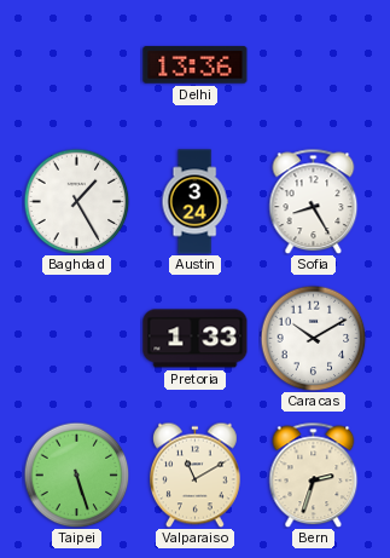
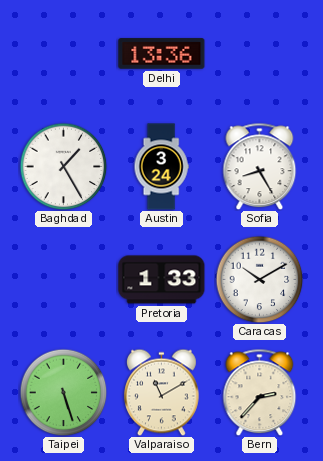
Bern: 2:33 -> 2:37
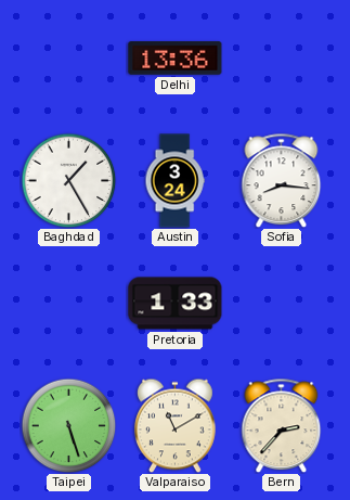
Sofia: 8:25 -> 8:16
Caracas: 10:10 -> none
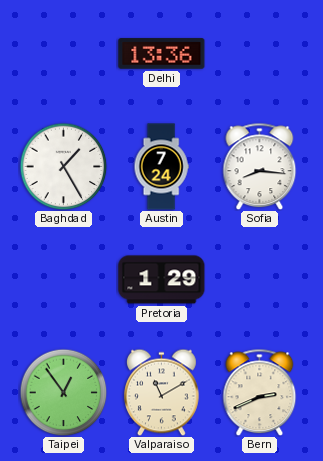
Austin: 3:24 -> 7:24
Pretoria: 1:33 -> 1:29
Taipei: 5:27 -> 12:54
Bern: 2:37 -> 2:41
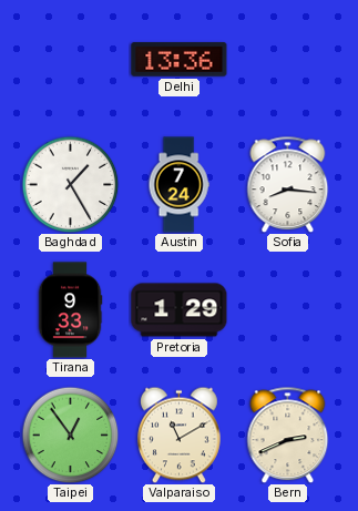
Tirana: none -> 9:33
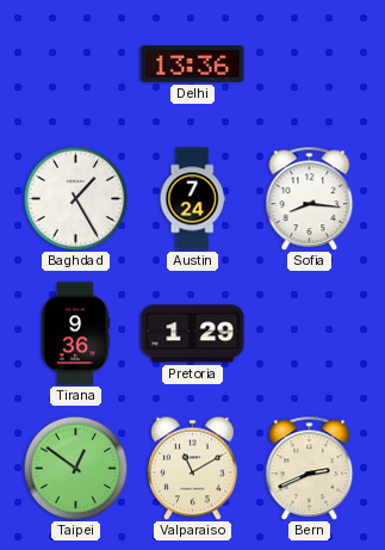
Tirana: 9:33 -> 9:36
Taipei: 12:54 -> 12:51
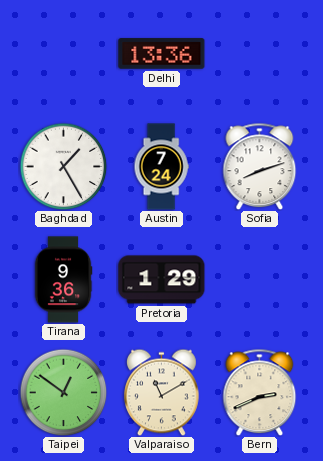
Sofia: 8:16 -> 8:12
